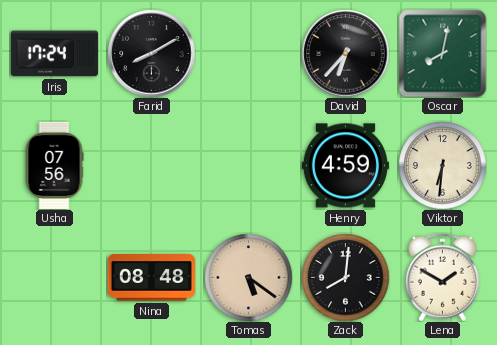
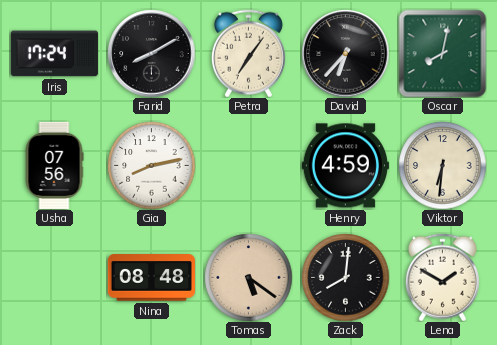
Petra: none -> 7:06
Gia: none -> 8:13
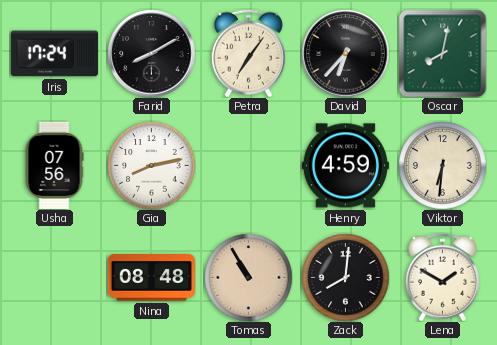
Tomas: 5:21 -> 10:55
